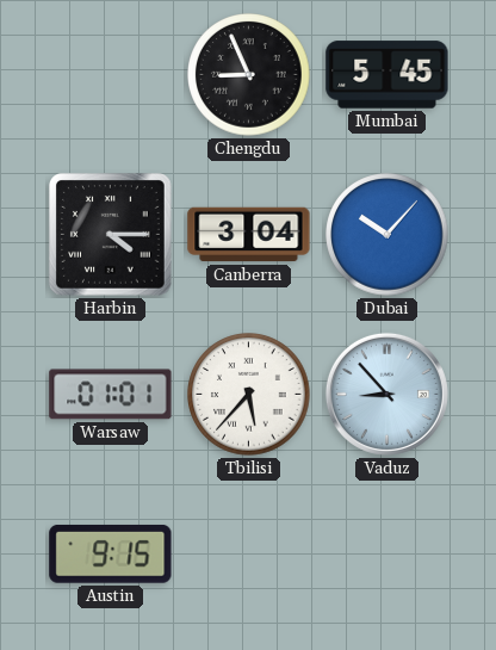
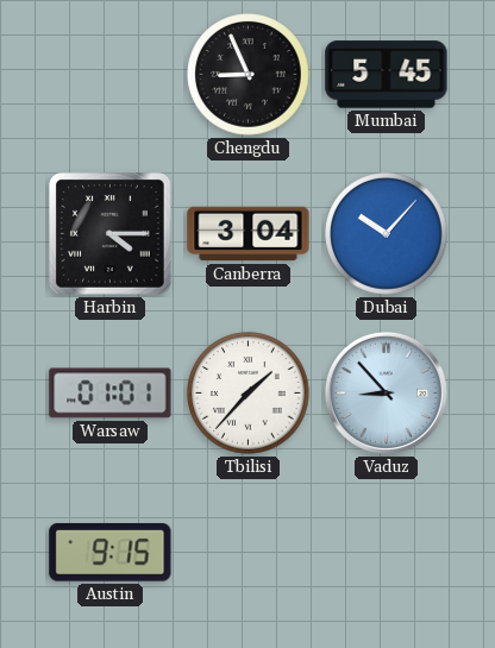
Tbilisi: 5:37 -> 1:37
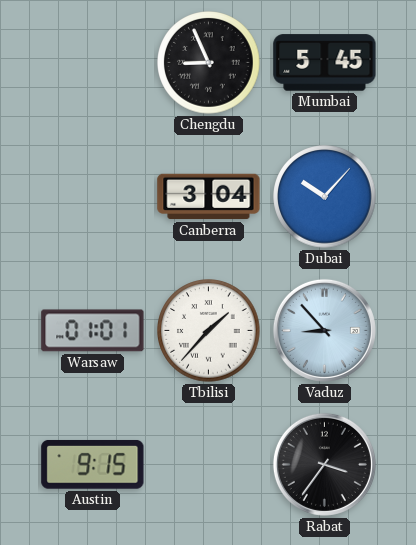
Harbin: 4:15 -> none
Rabat: none -> 3:36
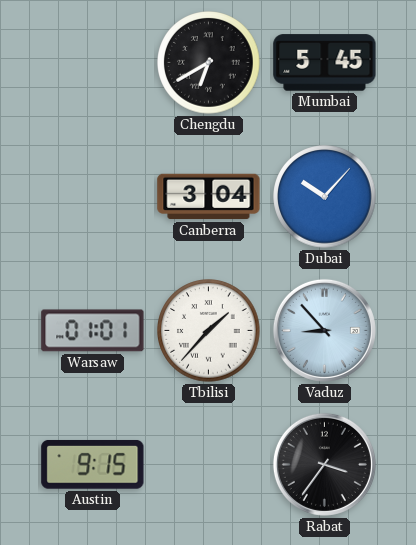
Chengdu: 8:56 -> 6:40
